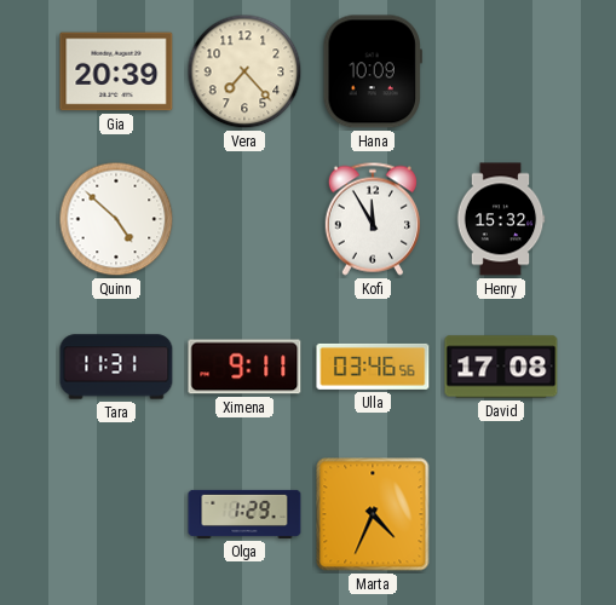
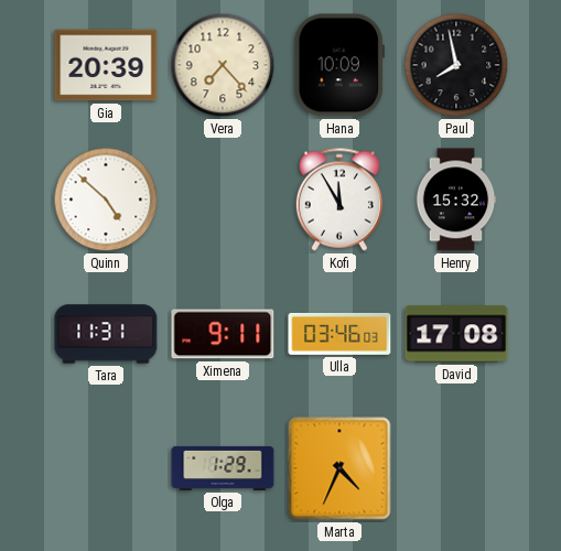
Paul: none -> 7:58
Ulla: 03:46:56 -> 03:46:03
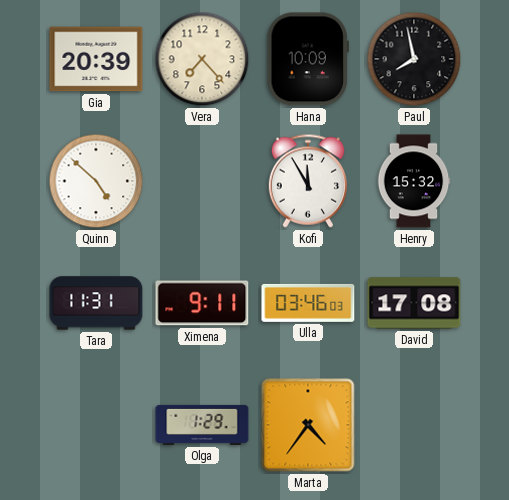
Marta: 4:34 -> 4:36
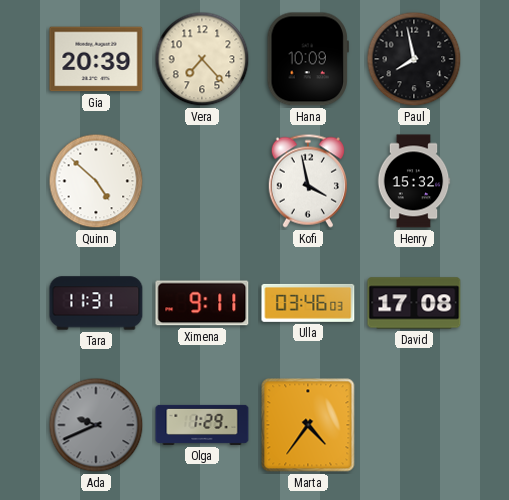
Kofi: 11:55 -> 3:58
Ada: none -> 9:41
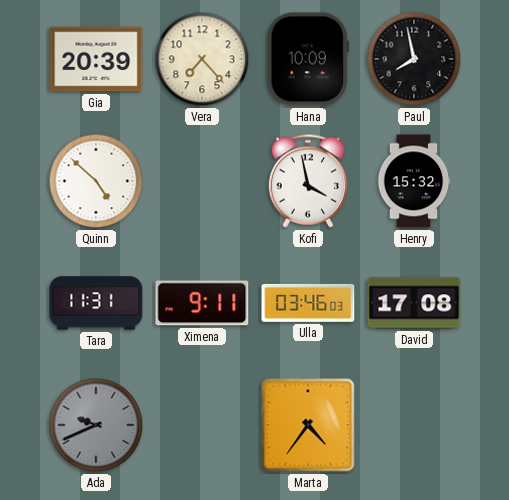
Olga: 1:29 -> none
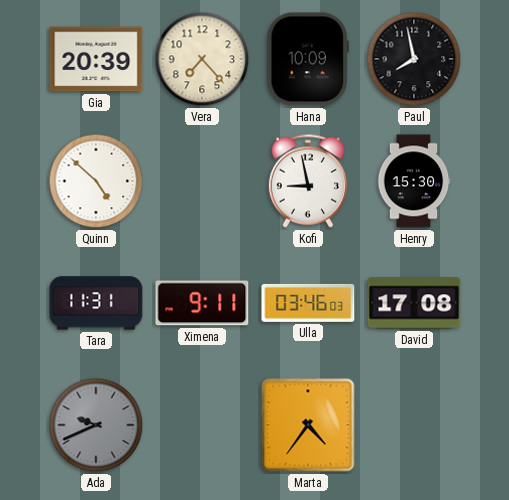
Kofi: 3:58 -> 8:58
Henry: 15:32 -> 15:30
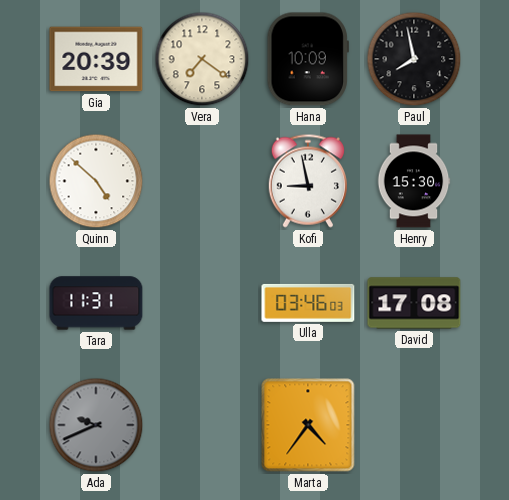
Vera: 7:23 -> 7:21
Ximena: 9:11 -> none
